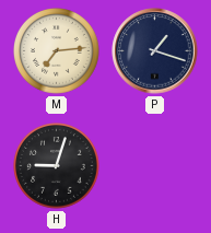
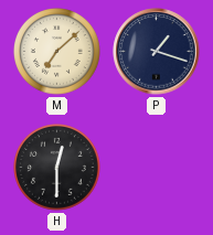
M: 7:14 -> 7:08
H: 9:03 -> 12:30
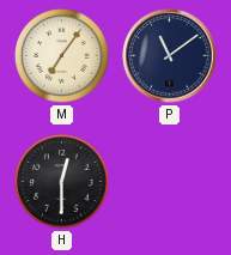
M: 7:08 -> 7:06
P: 1:18 -> 11:09
